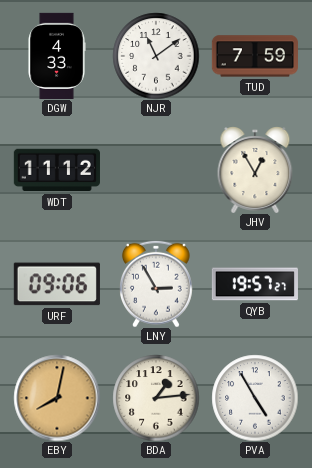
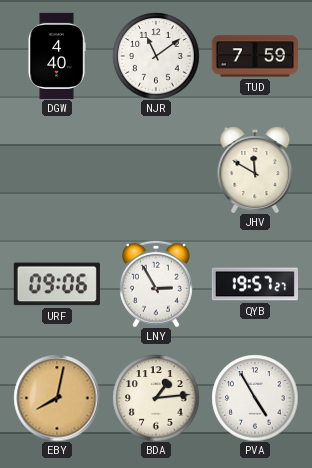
DGW: 4:33 -> 4:40
WDT: 11:12 -> none
JHV: 12:55 -> 11:50
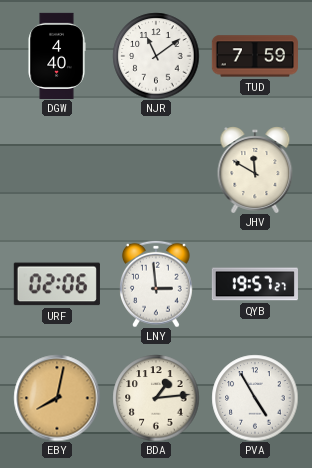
URF: 09:06 -> 02:06
LNY: 2:55 -> 2:59
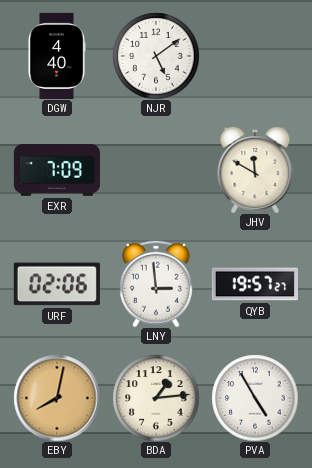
NJR: 11:09 -> 5:09
TUD: 7:59 -> none
EXR: none -> 7:09
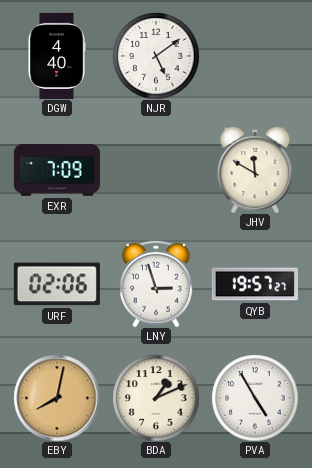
LNY: 2:59 -> 2:57
BDA: 1:14 -> 1:11
